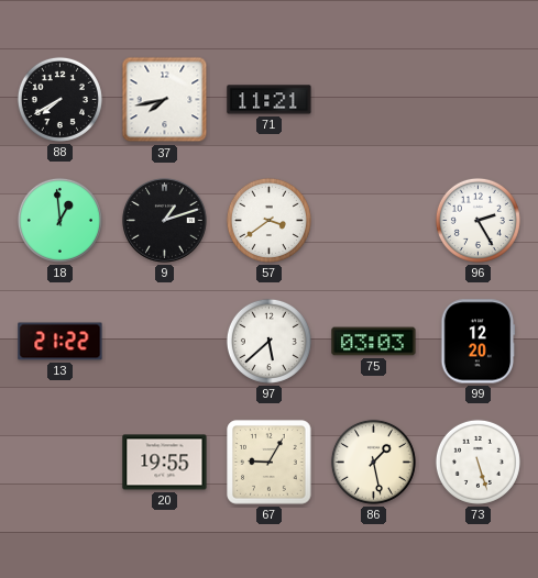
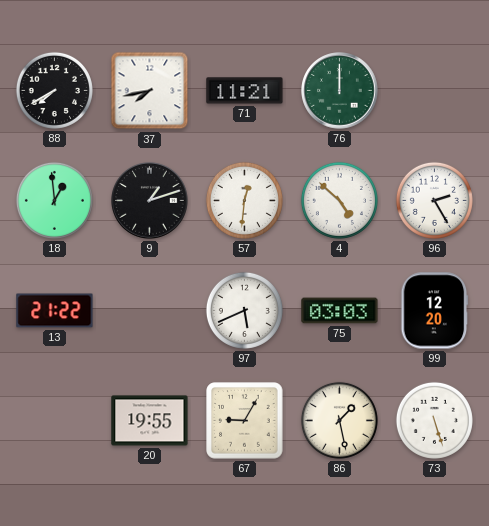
76: none -> 12:00
57: 3:39 -> 12:31
4: none -> 4:52
97: 5:38 -> 5:41
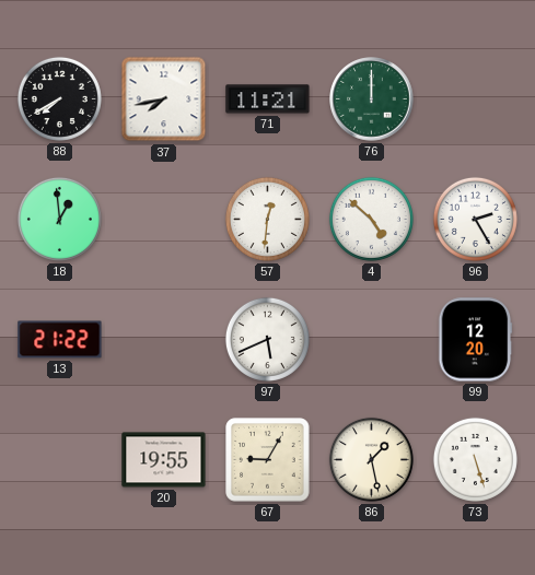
9: 1:12 -> none
75: 03:03 -> none
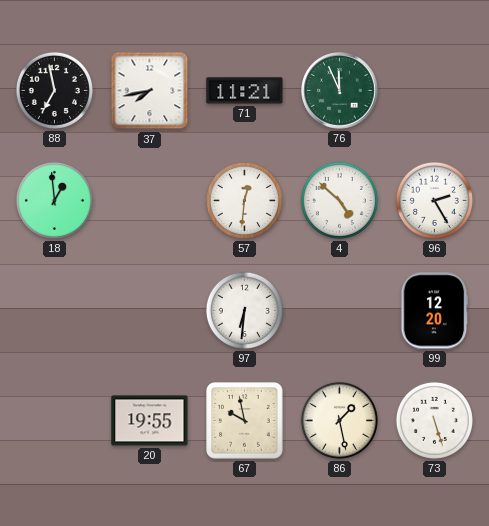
88: 7:40 -> 6:58
76: 12:00 -> 11:56
13: 21:22 -> none
97: 5:41 -> 6:31
67: 9:05 -> 9:58
